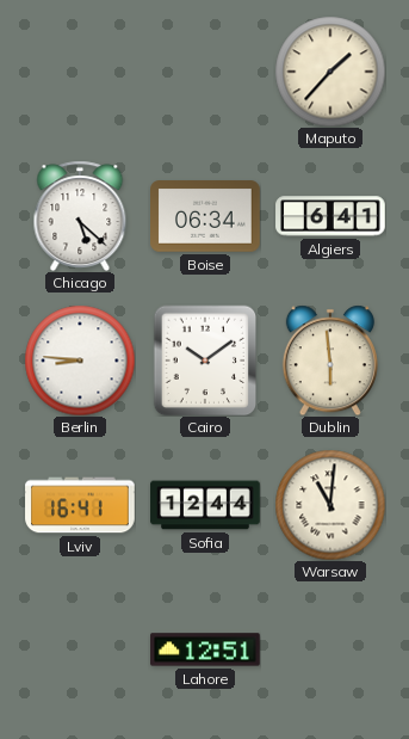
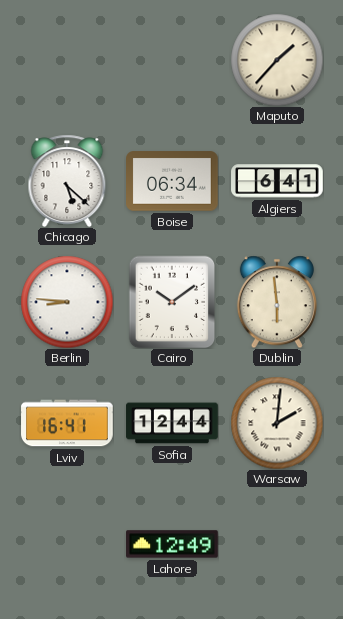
Warsaw: 11:01 -> 2:01
Lahore: 12:51 -> 12:49
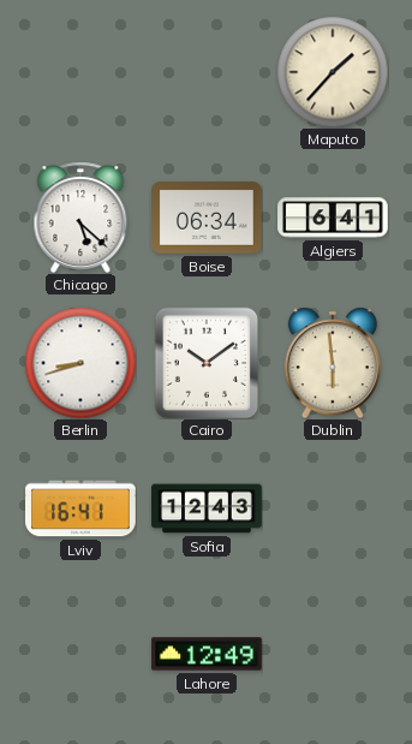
Berlin: 8:46 -> 8:42
Sofia: 12:44 -> 12:43
Warsaw: 2:01 -> none
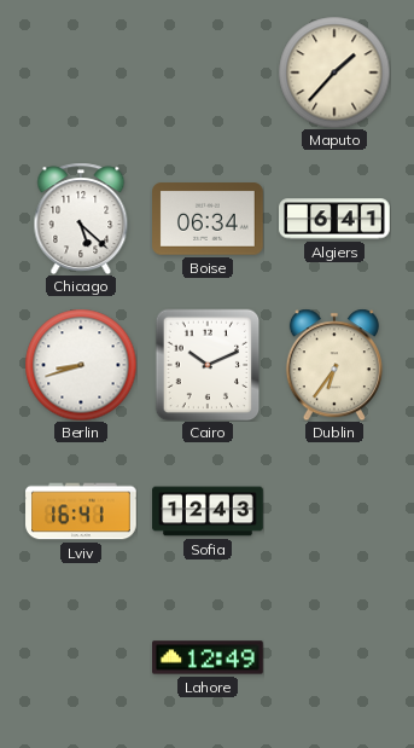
Cairo: 10:09 -> 10:11
Dublin: 5:59 -> 6:36
